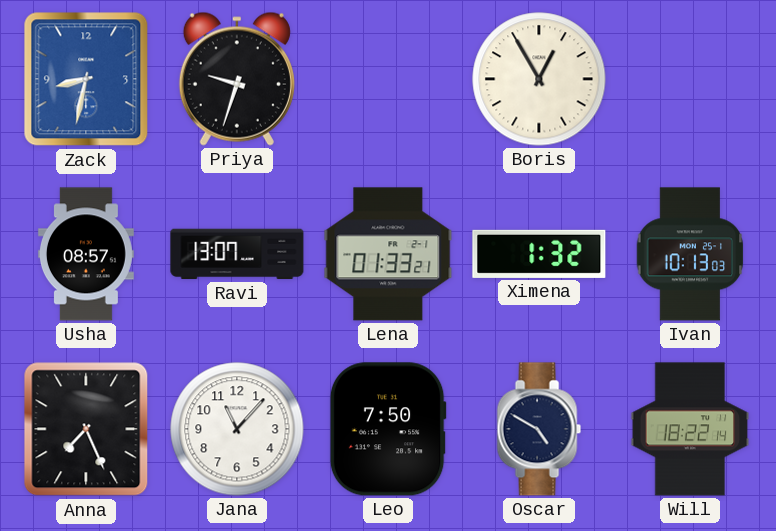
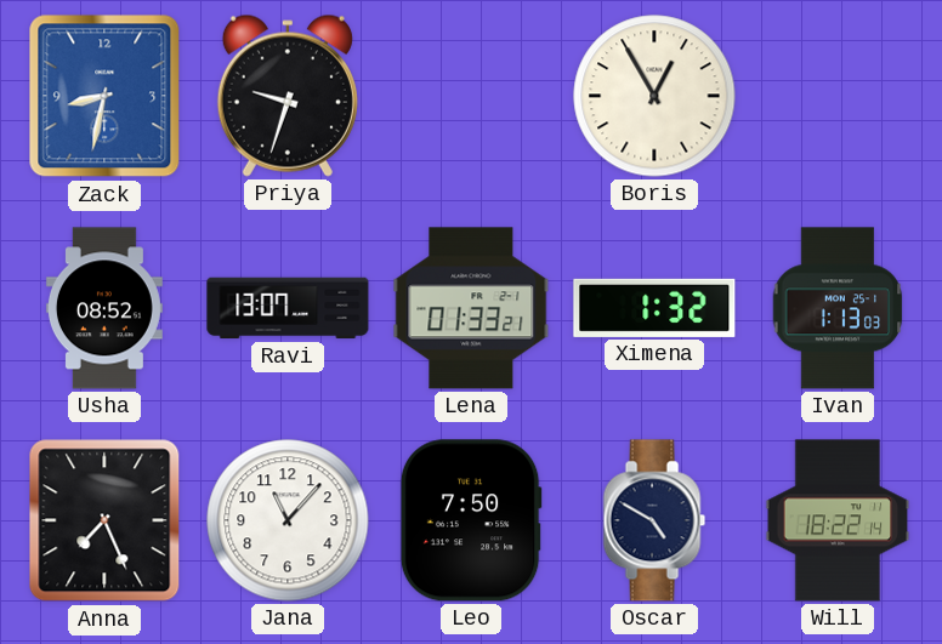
Usha: 08:57 -> 08:52
Ivan: 10:13 -> 1:13
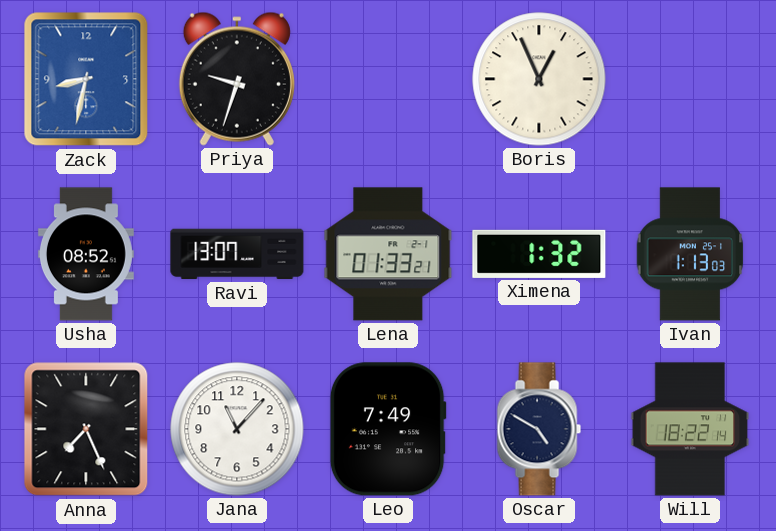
Boris: 12:55 -> 12:56
Leo: 7:50 -> 7:49
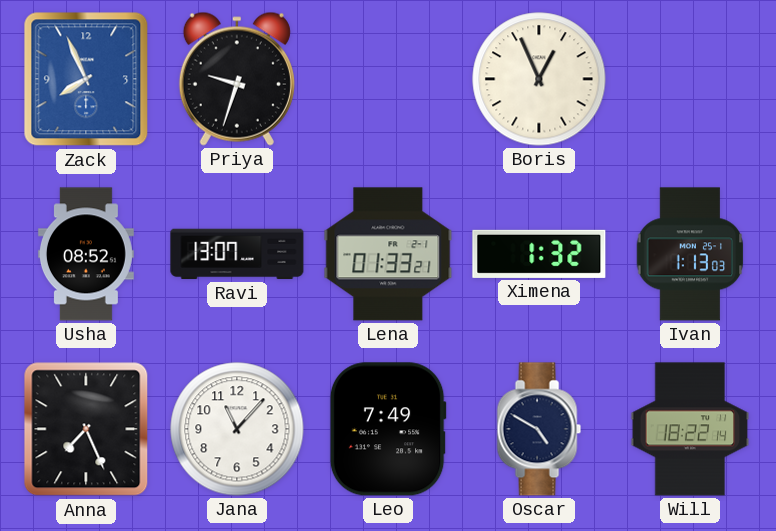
Zack: 8:32 -> 7:56
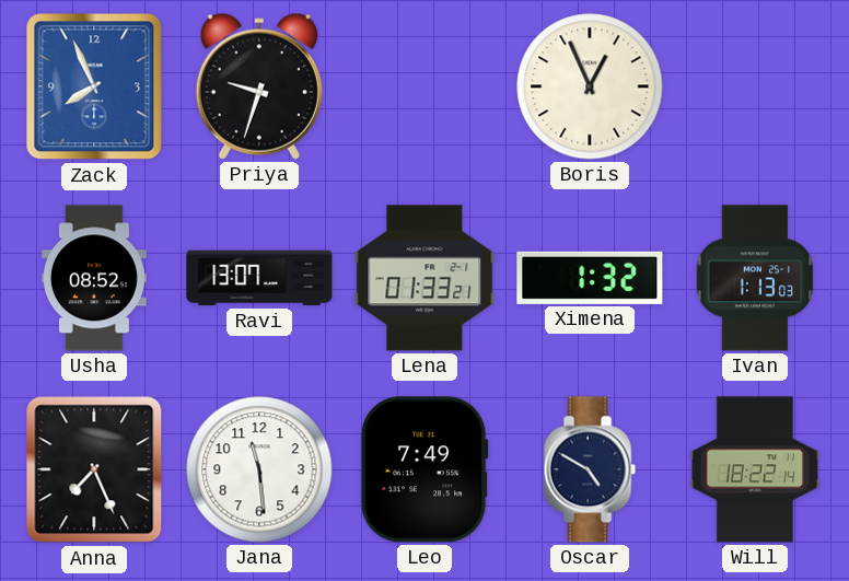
Jana: 11:07 -> 11:29
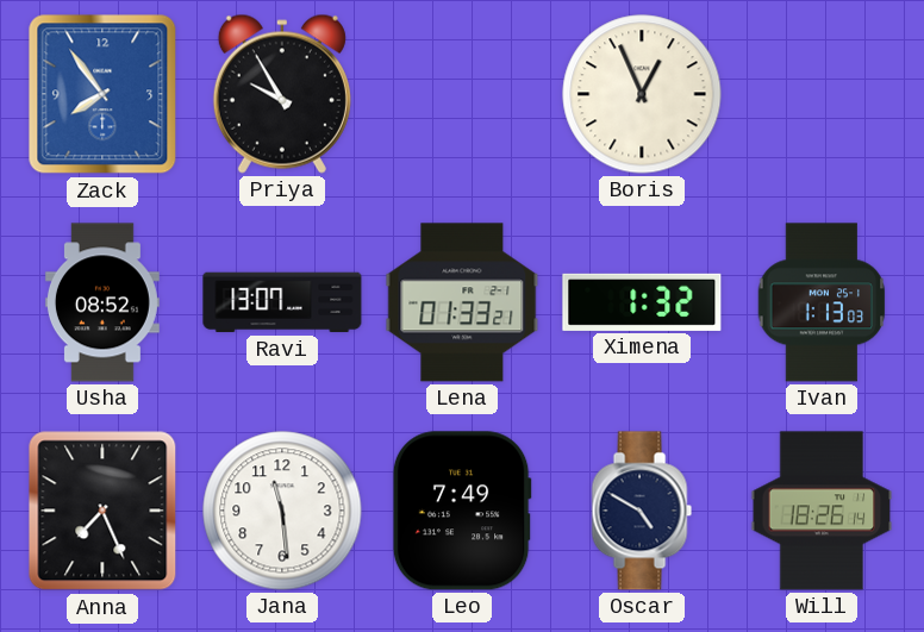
Zack: 7:56 -> 7:54
Priya: 9:33 -> 9:55
Will: 18:22 -> 18:26
